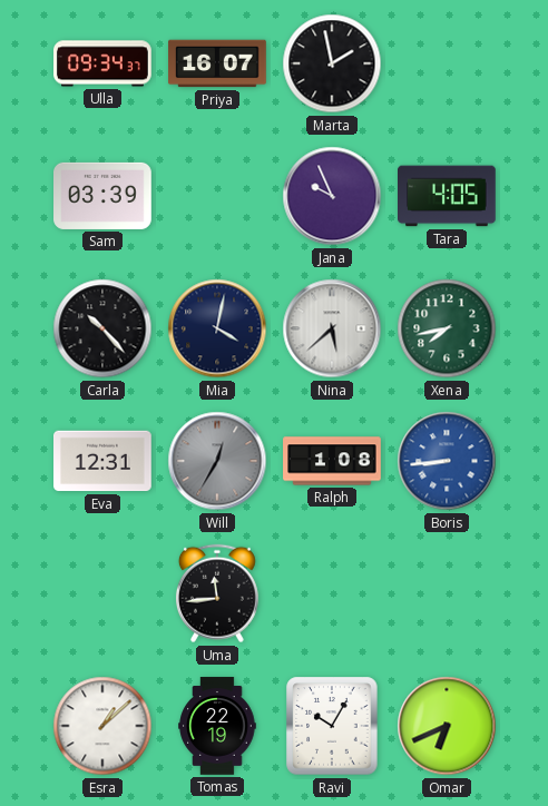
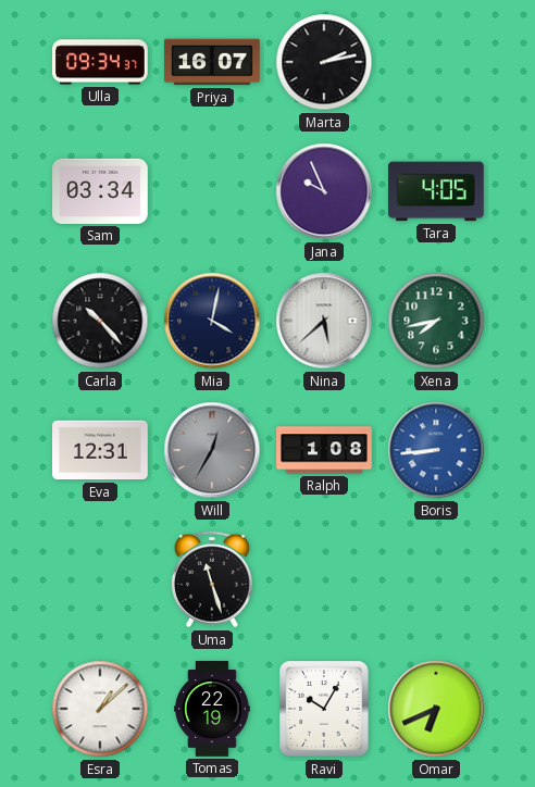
Marta: 1:58 -> 2:13
Sam: 03:39 -> 03:34
Uma: 11:44 -> 11:27
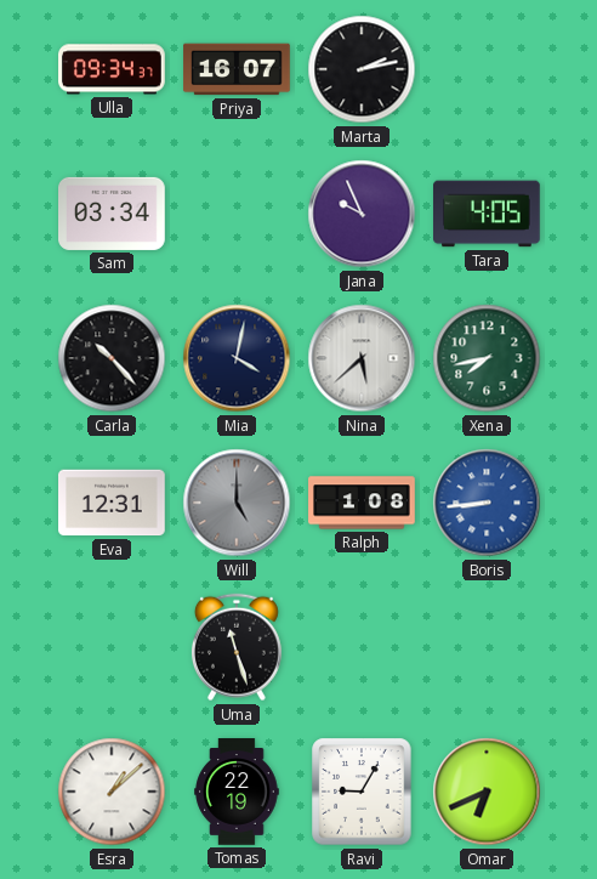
Will: 12:35 -> 5:00
Ravi: 10:05 -> 9:05
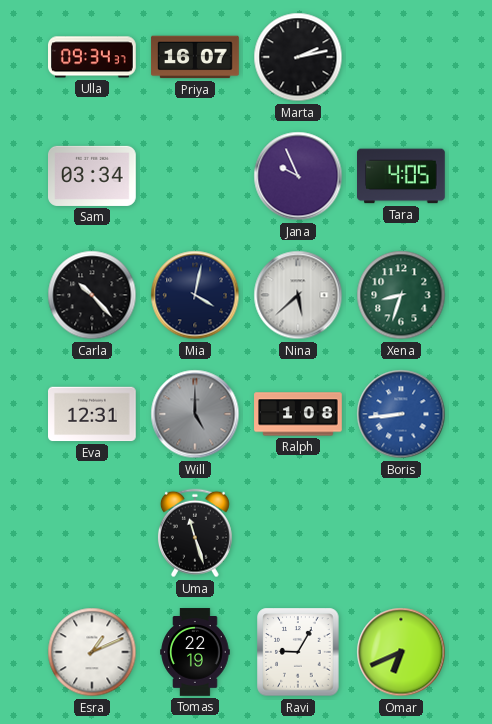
Xena: 7:43 -> 8:33
Esra: 1:08 -> 1:11
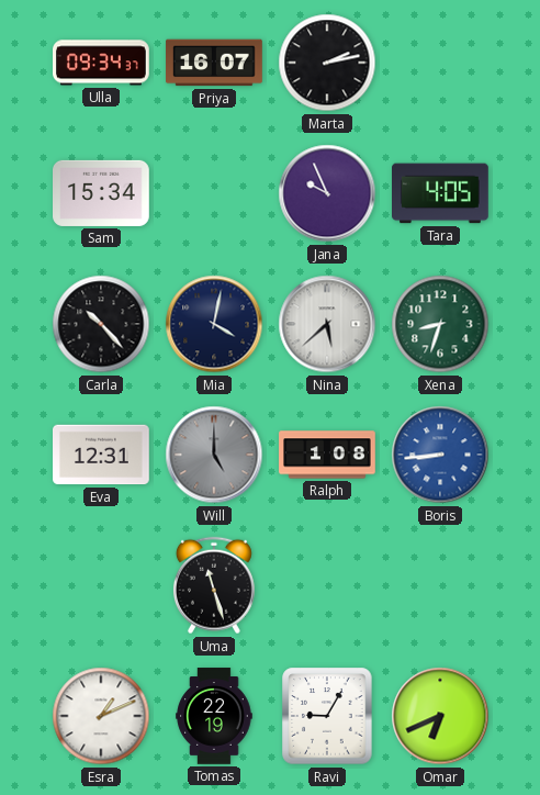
Sam: 03:34 -> 15:34
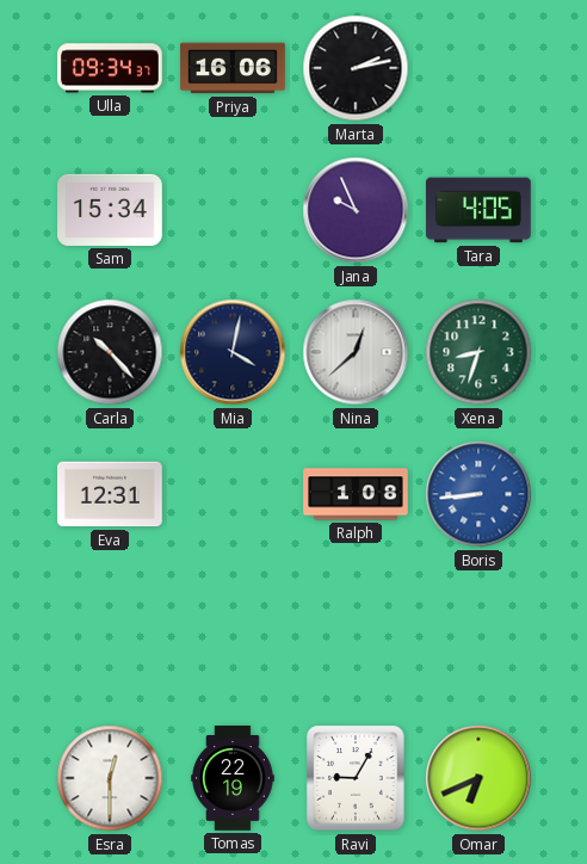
Priya: 16:07 -> 16:06
Nina: 5:38 -> 12:38
Will: 5:00 -> none
Uma: 11:27 -> none
Esra: 1:11 -> 12:30
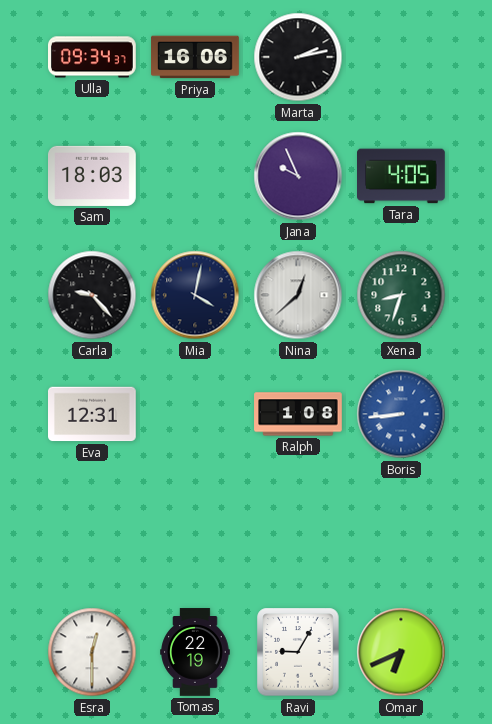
Sam: 15:34 -> 18:03
Carla: 10:23 -> 9:23
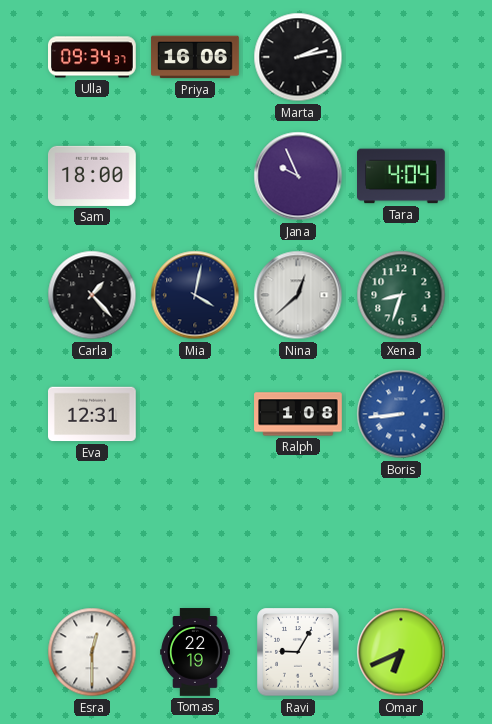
Sam: 18:03 -> 18:00
Tara: 4:05 -> 4:04
Carla: 9:23 -> 1:23
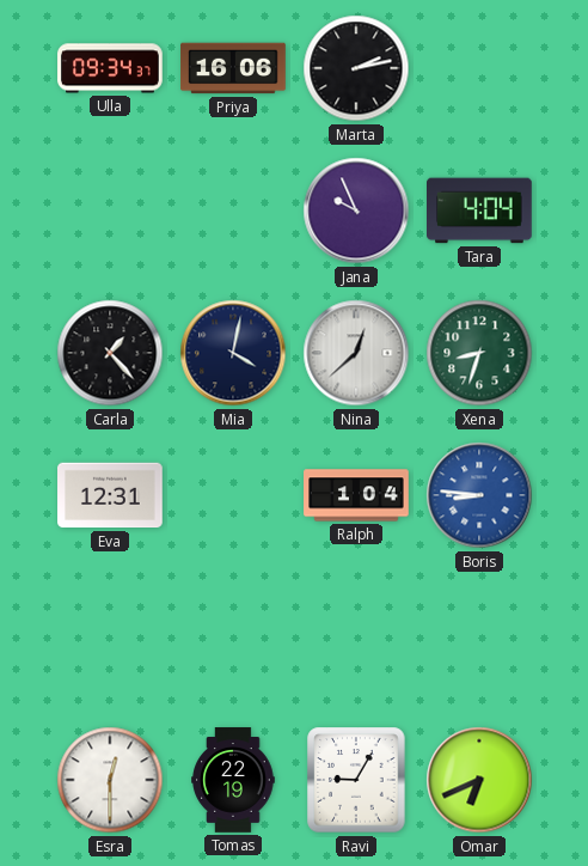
Sam: 18:00 -> none
Ralph: 1:08 -> 1:04
Boris: 8:44 -> 8:46
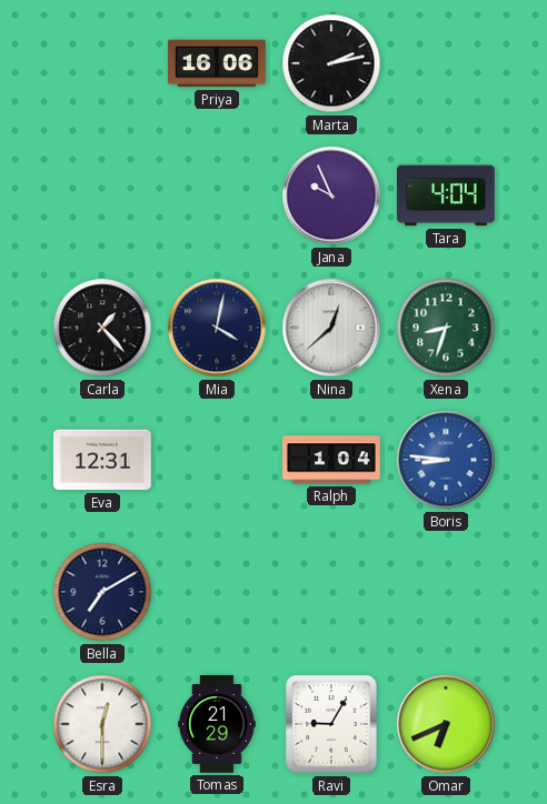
Ulla: 09:34 -> none
Bella: none -> 7:10
Tomas: 22:19 -> 21:29
